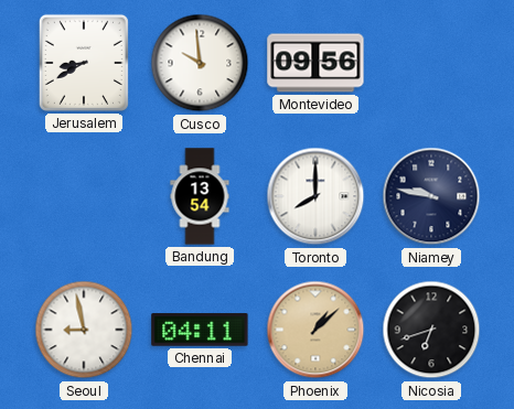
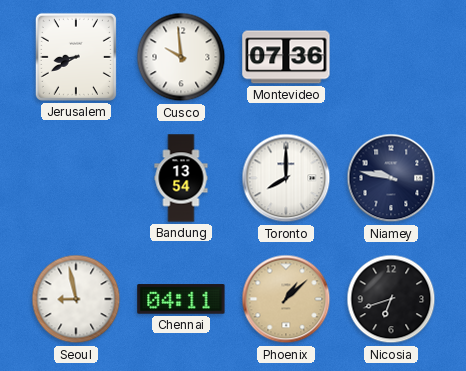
Montevideo: 09:56 -> 07:36
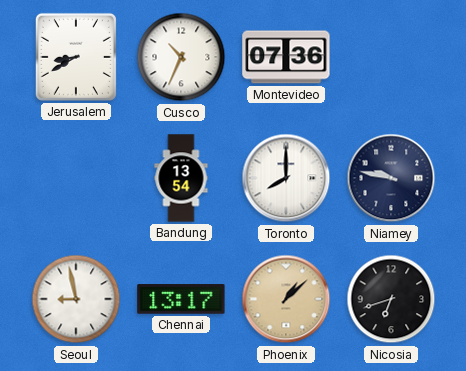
Cusco: 9:59 -> 10:34
Chennai: 04:11 -> 13:17
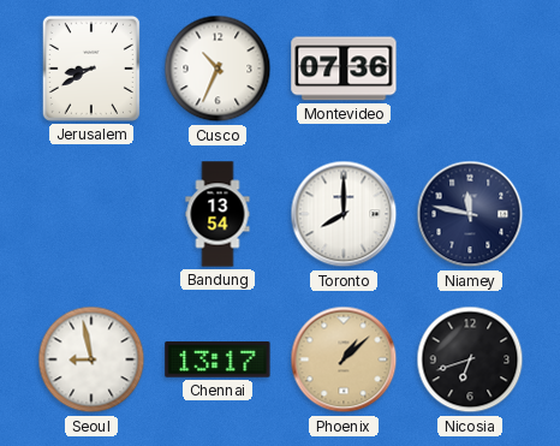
Niamey: 9:47 -> 11:47
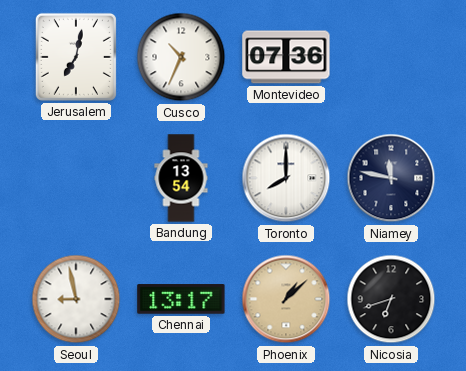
Jerusalem: 8:40 -> 7:02
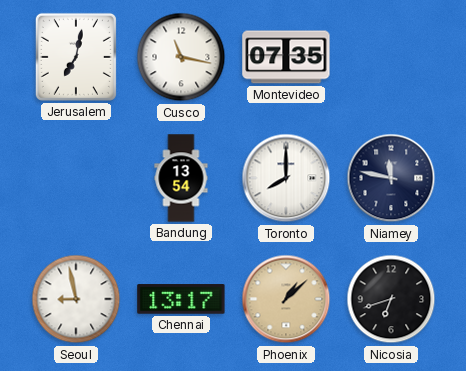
Cusco: 10:34 -> 11:17
Montevideo: 07:36 -> 07:35
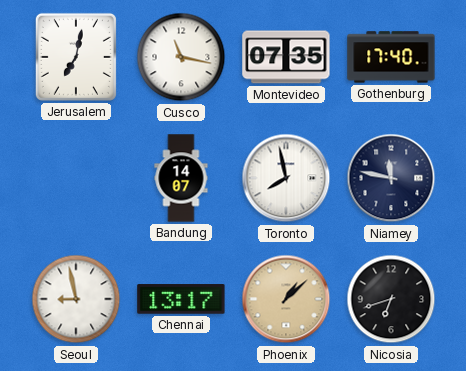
Gothenburg: none -> 17:40
Bandung: 13:54 -> 14:07
Toronto: 8:00 -> 7:58
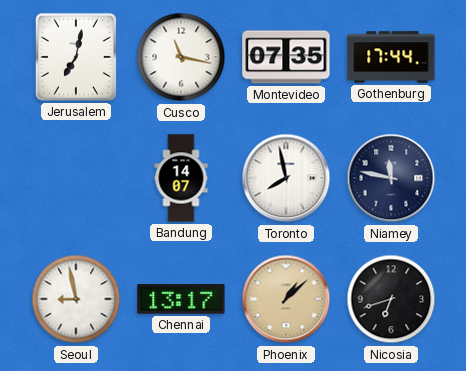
Gothenburg: 17:40 -> 17:44
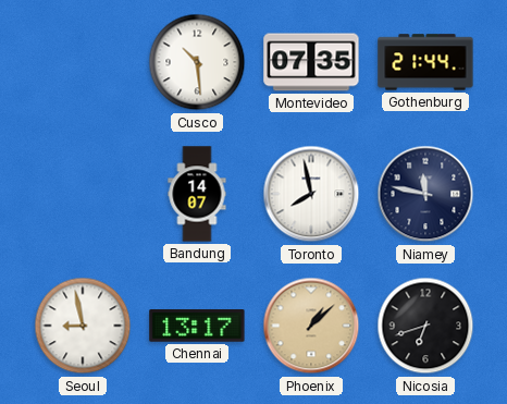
Jerusalem: 7:02 -> none
Cusco: 11:17 -> 10:29
Gothenburg: 17:44 -> 21:44
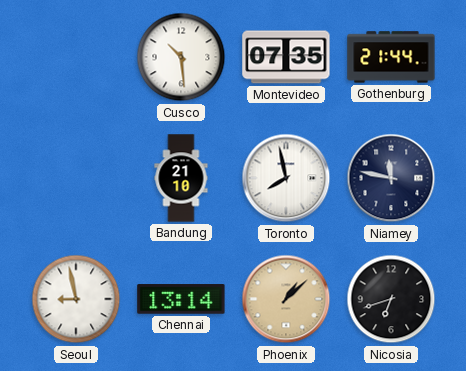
Bandung: 14:07 -> 21:10
Chennai: 13:17 -> 13:14
